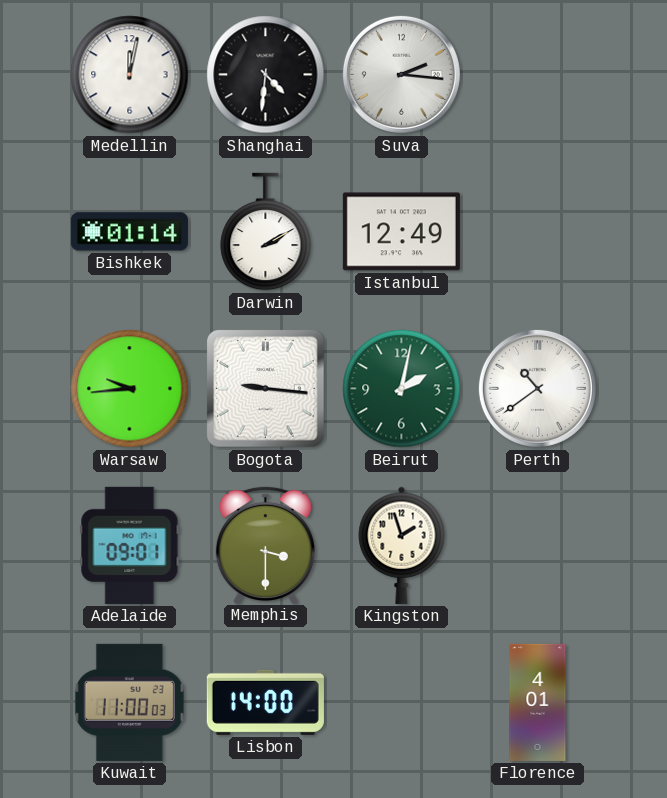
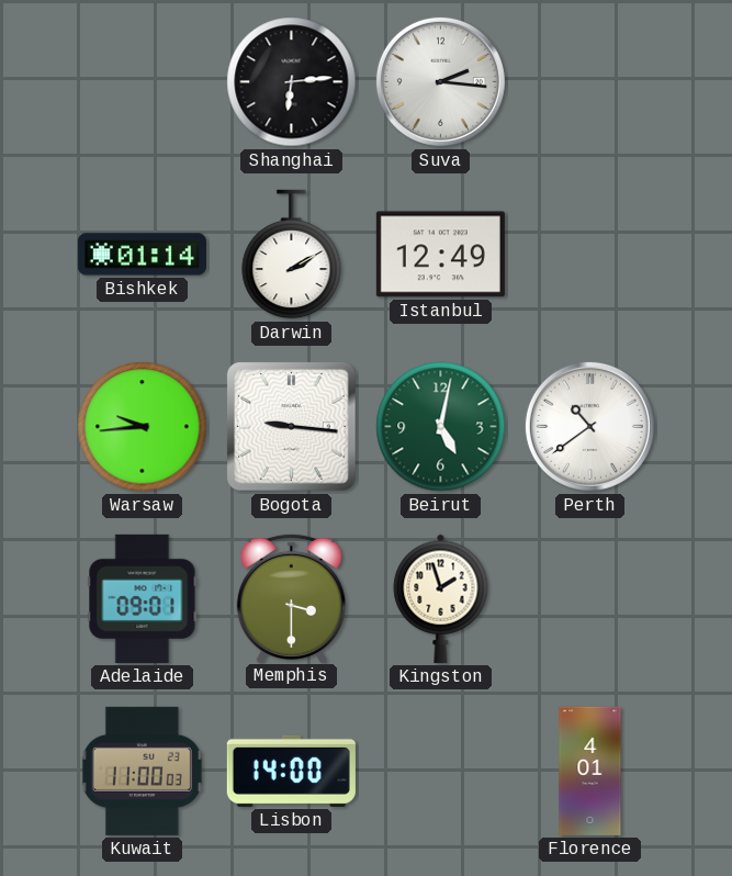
Medellin: 12:02 -> none
Shanghai: 4:31 -> 6:14
Beirut: 2:02 -> 5:02
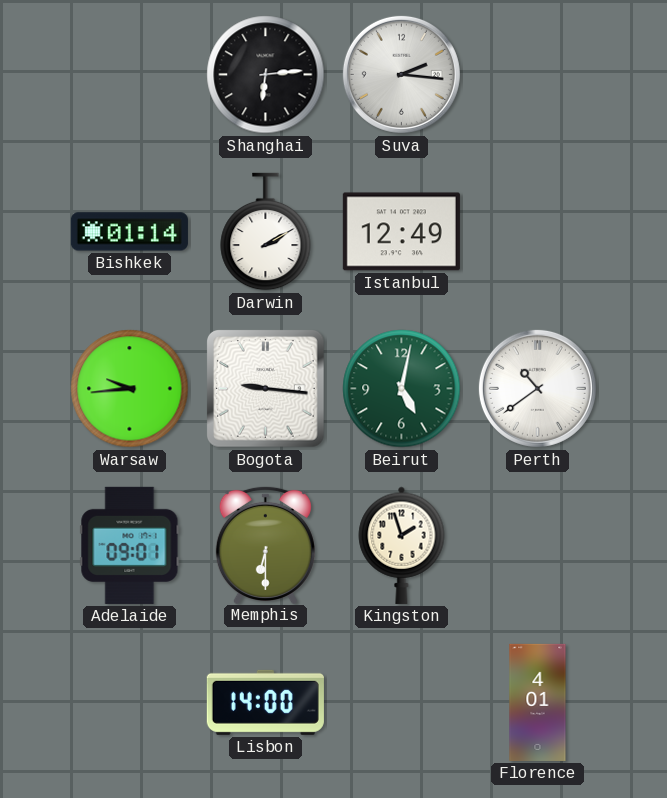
Memphis: 3:30 -> 6:30
Kuwait: 11:00 -> none
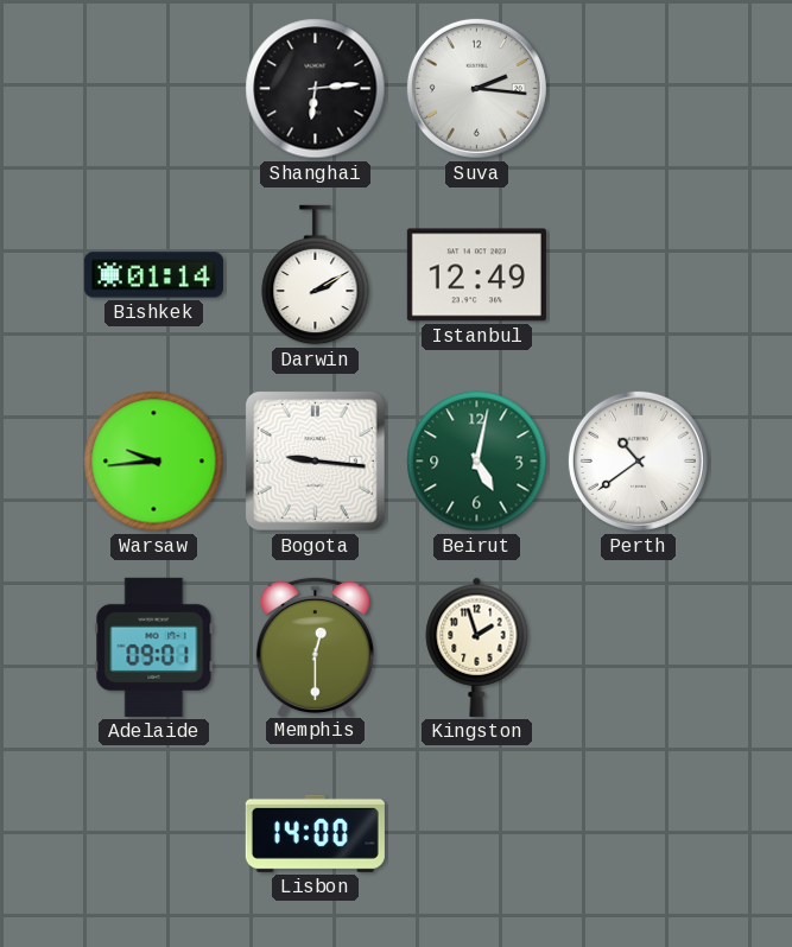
Memphis: 6:30 -> 12:30
Florence: 4:01 -> none
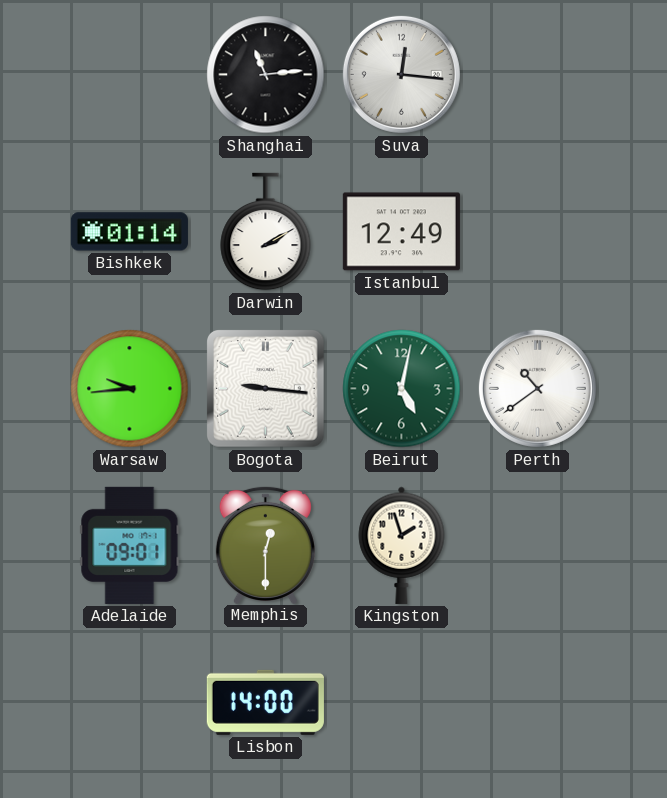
Shanghai: 6:14 -> 11:14
Suva: 2:16 -> 12:16
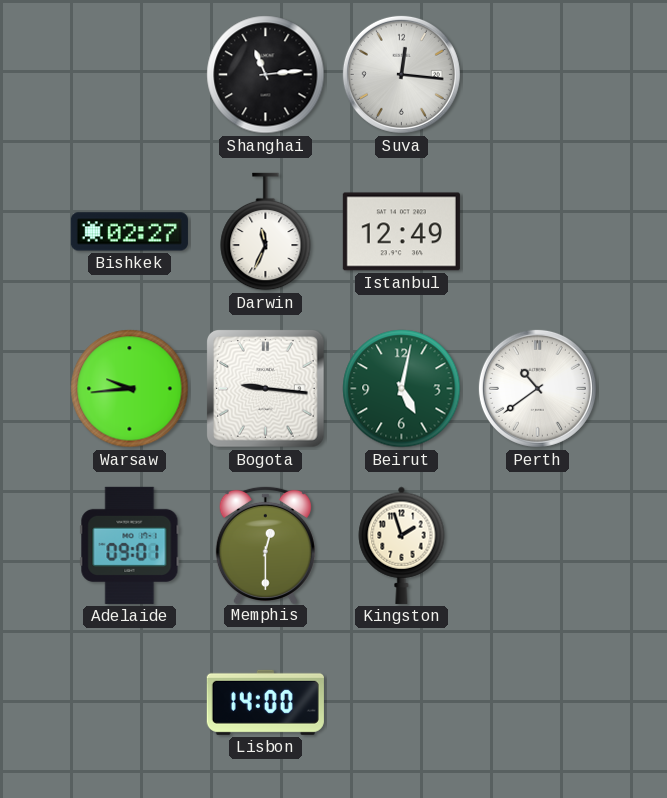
Bishkek: 01:14 -> 02:27
Darwin: 2:10 -> 11:34
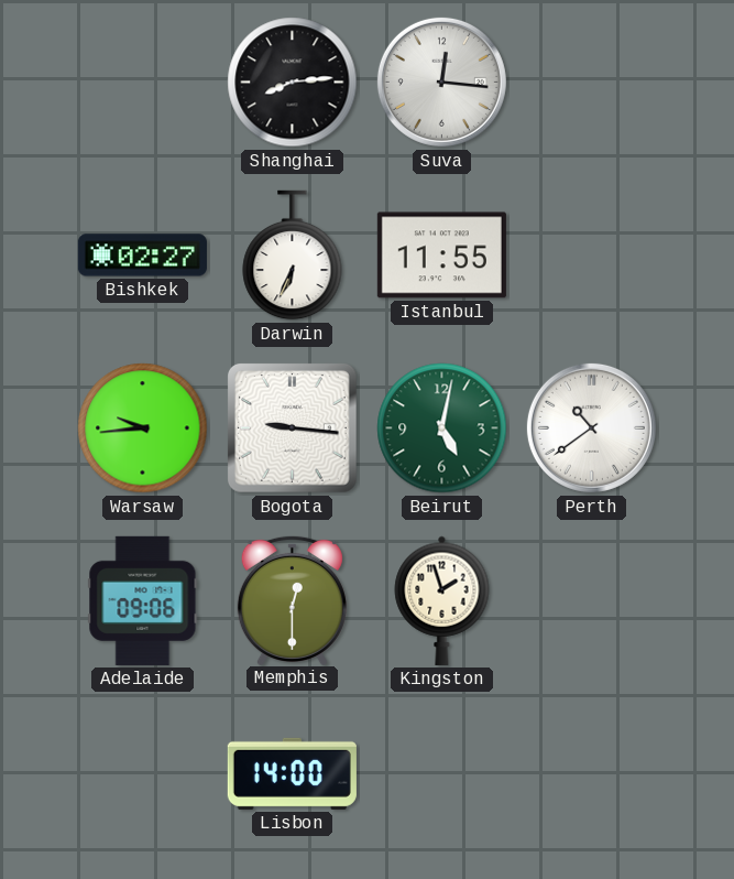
Shanghai: 11:14 -> 8:14
Darwin: 11:34 -> 6:34
Istanbul: 12:49 -> 11:55
Adelaide: 09:01 -> 09:06
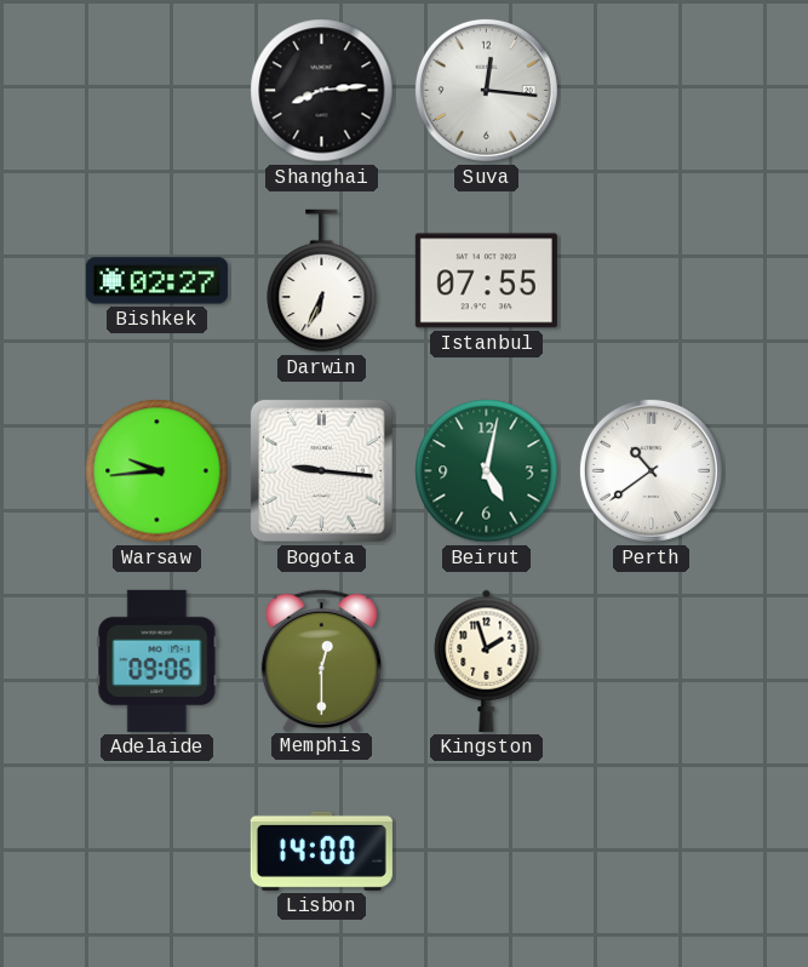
Istanbul: 11:55 -> 07:55
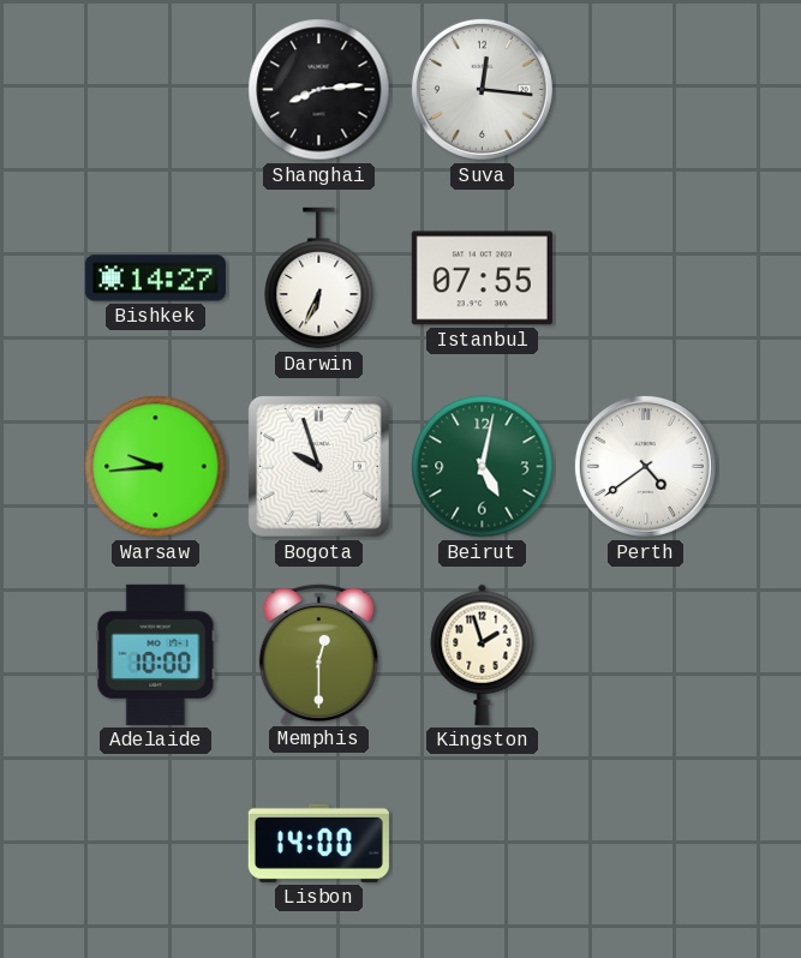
Bishkek: 02:27 -> 14:27
Bogota: 9:16 -> 9:57
Perth: 10:39 -> 4:39
Adelaide: 09:06 -> 10:00
